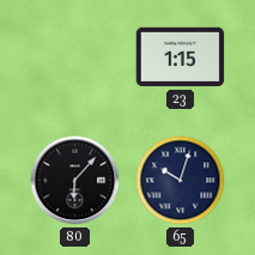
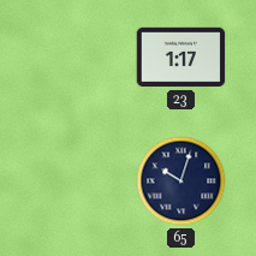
23: 1:15 -> 1:17
80: 6:07 -> none
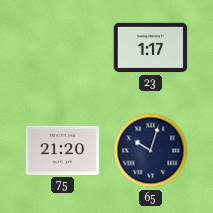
75: none -> 21:20
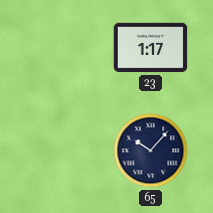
75: 21:20 -> none
65: 10:03 -> 10:07
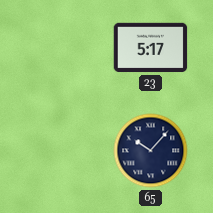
23: 1:17 -> 5:17
